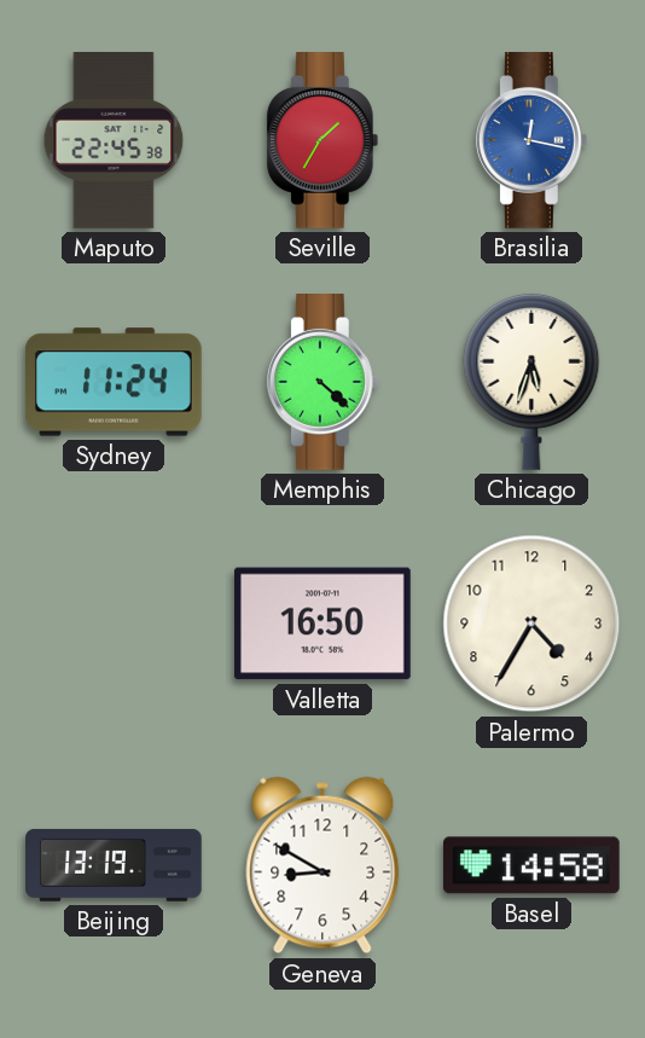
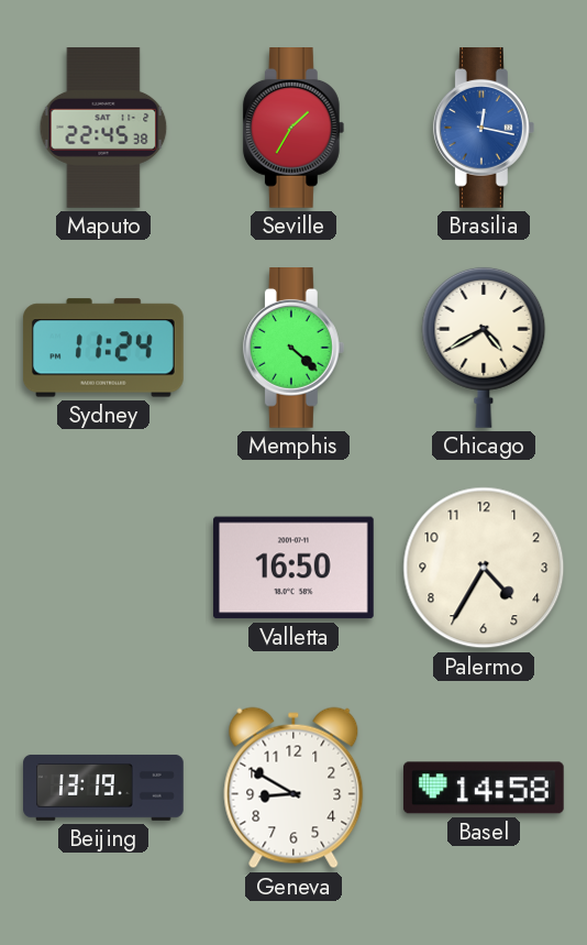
Chicago: 5:33 -> 4:40
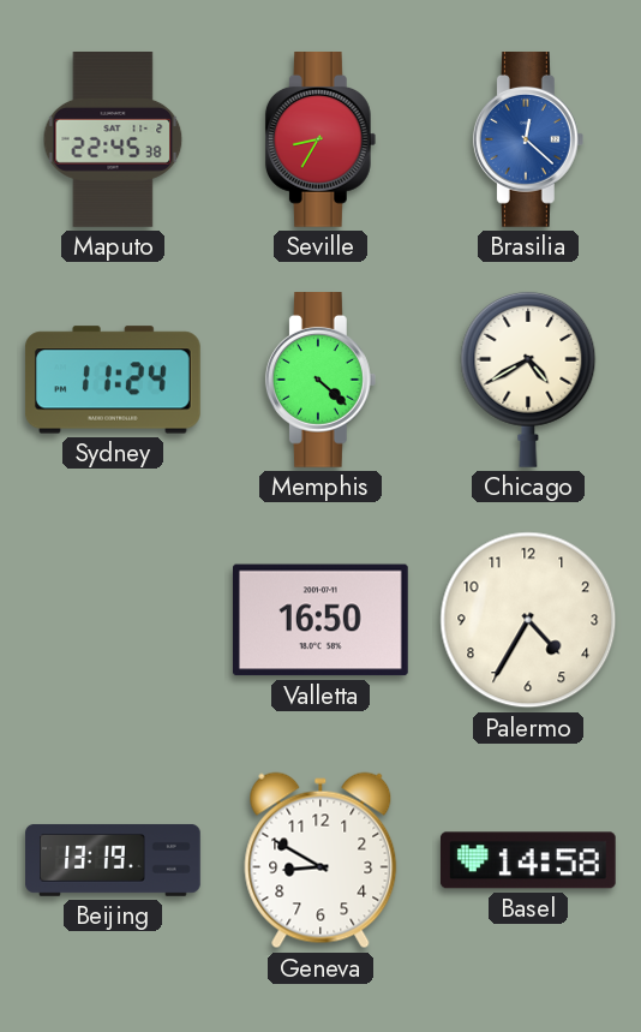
Seville: 1:35 -> 8:35
Brasilia: 12:17 -> 12:22
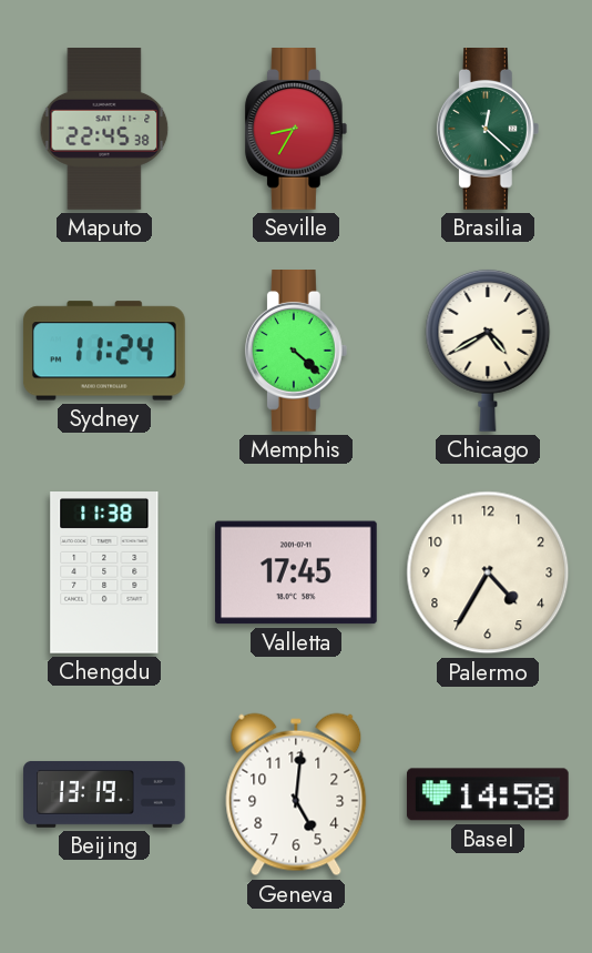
Brasilia dial: blue -> green
Chengdu: none -> 11:38
Valletta: 16:50 -> 17:45
Geneva: 8:50 -> 5:01
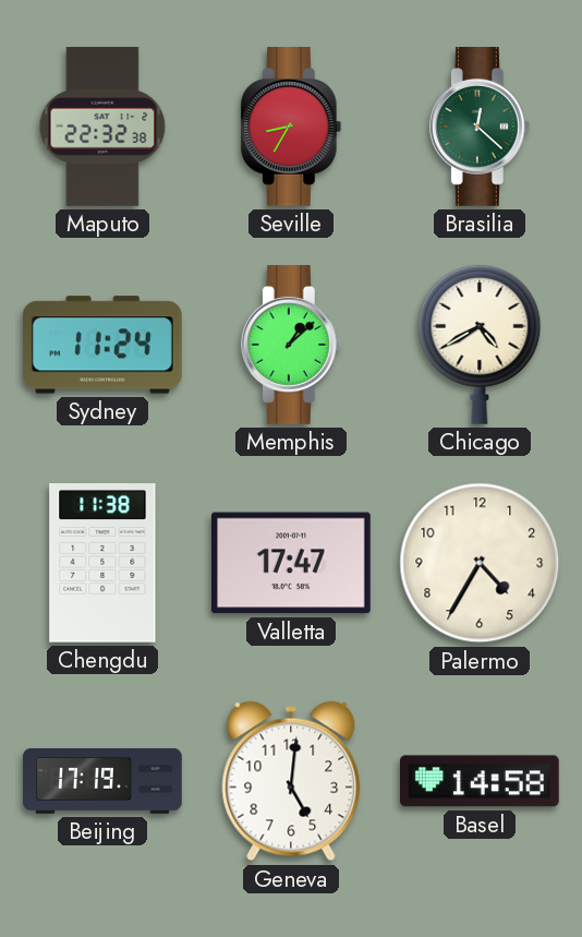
Maputo: 22:45 -> 22:32
Memphis: 4:22 -> 1:08
Valletta: 17:45 -> 17:47
Beijing: 13:19 -> 17:19
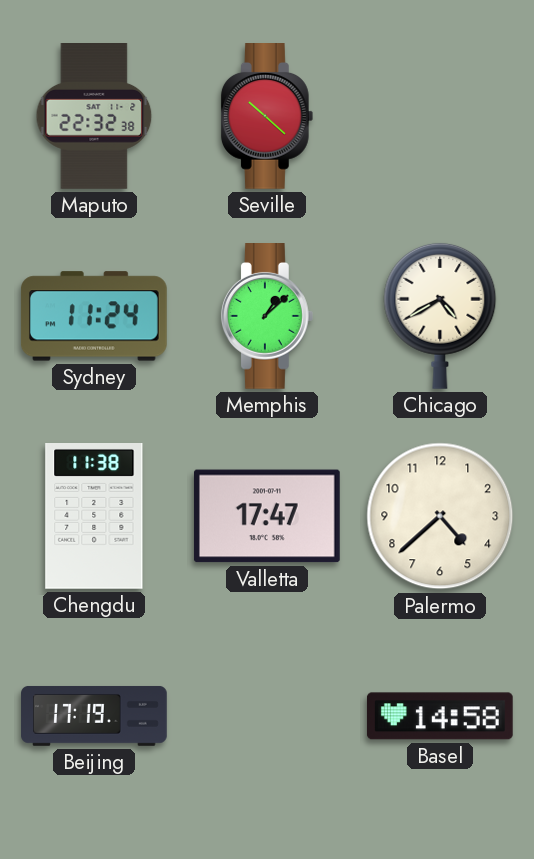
Seville: 8:35 -> 10:22
Brasilia: 12:22 -> none
Palermo: 4:35 -> 4:38
Geneva: 5:01 -> none
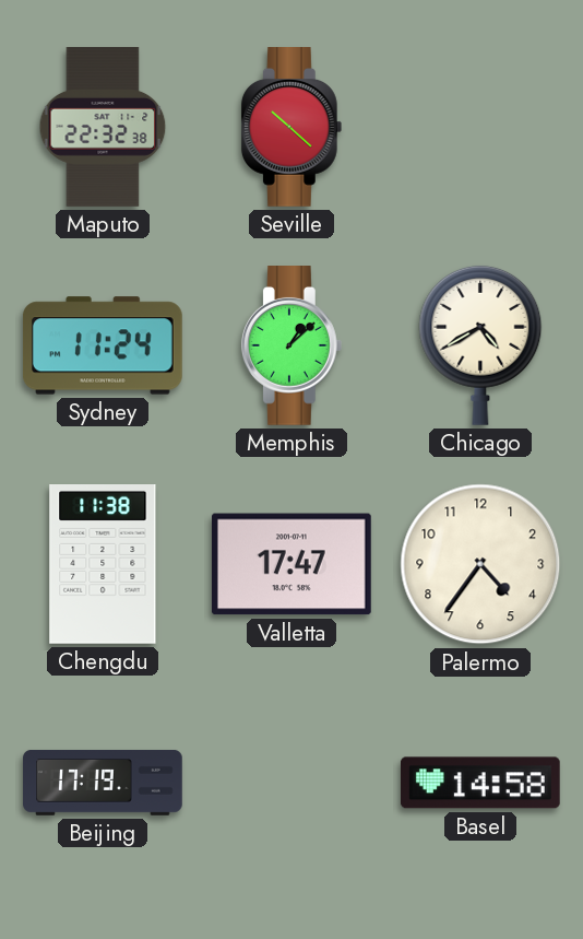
Palermo: 4:38 -> 4:36
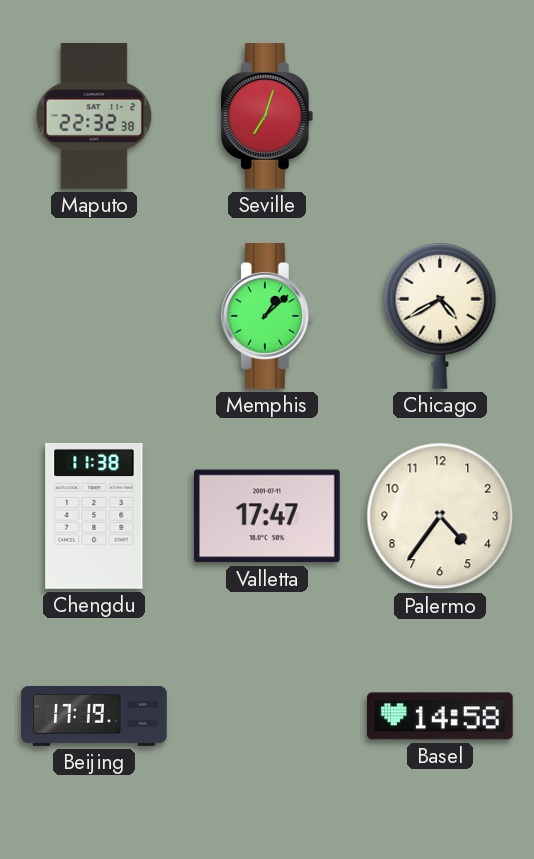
Seville: 10:22 -> 7:03
Sydney: 11:24 -> none
